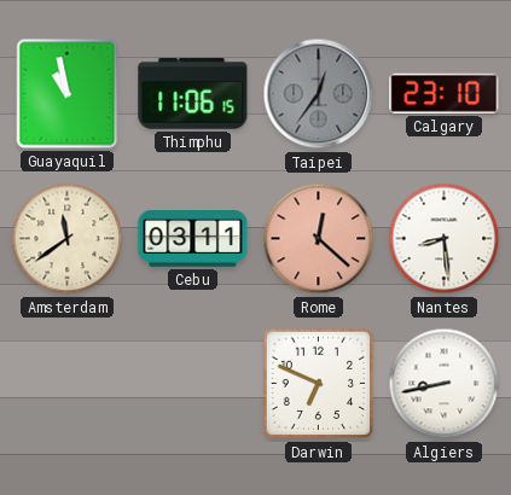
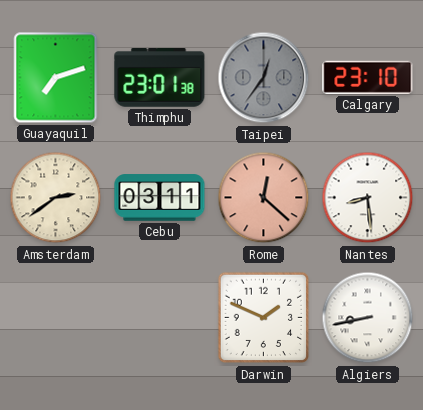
Guayaquil: 10:58 -> 7:12
Thimphu: 11:06 -> 23:01
Amsterdam: 11:39 -> 2:39
Darwin: 6:49 -> 1:49
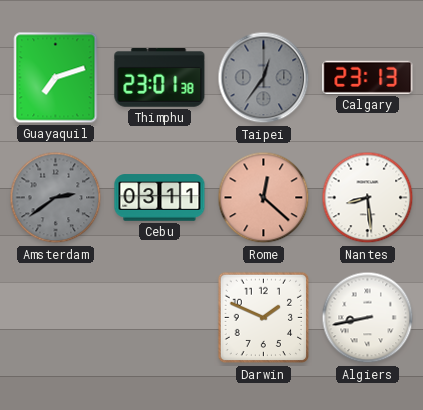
Calgary: 23:10 -> 23:13
Amsterdam dial: cream -> grey
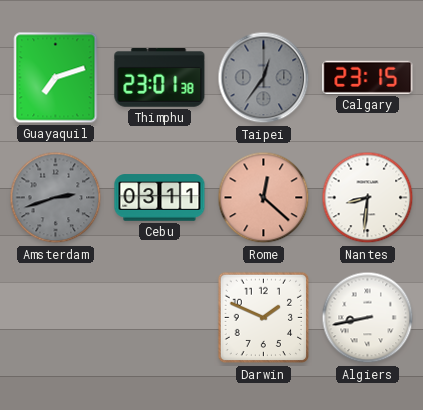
Calgary: 23:13 -> 23:15
Amsterdam: 2:39 -> 2:42
Nantes: 8:29 -> 8:31
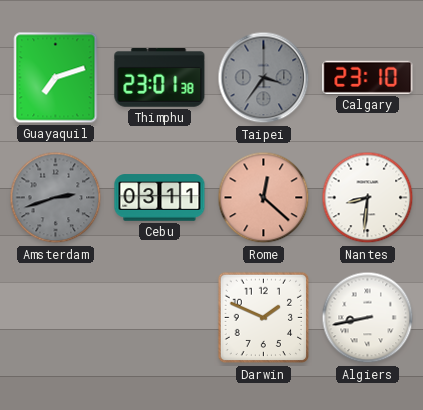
Taipei: 12:36 -> 3:36
Calgary: 23:15 -> 23:10
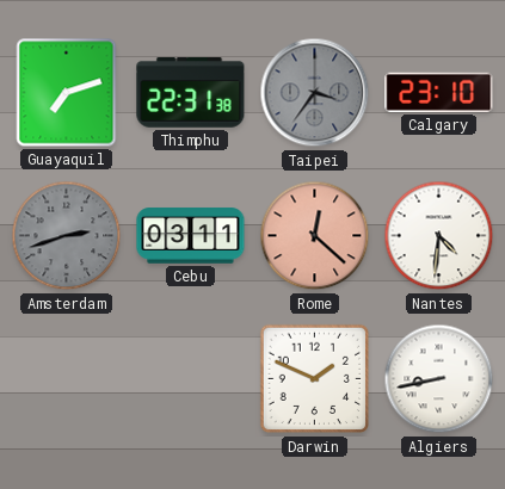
Thimphu: 23:01 -> 22:31
Nantes: 8:31 -> 4:31
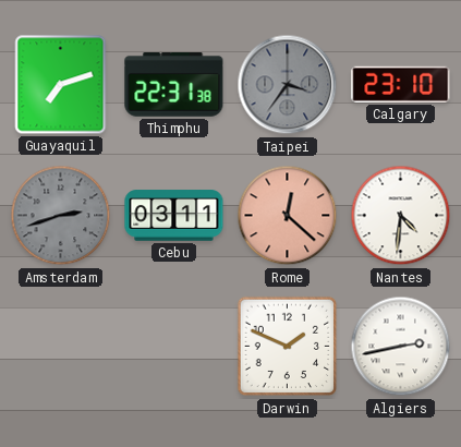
Algiers: 8:43 -> 2:43
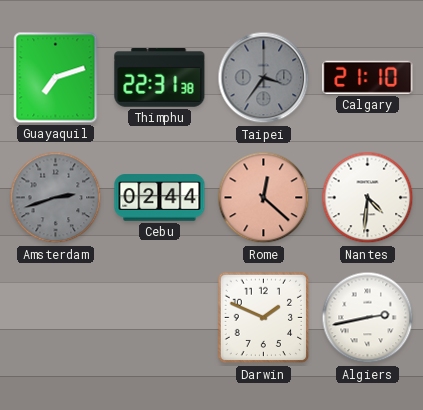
Calgary: 23:10 -> 21:10
Cebu: 03:11 -> 02:44
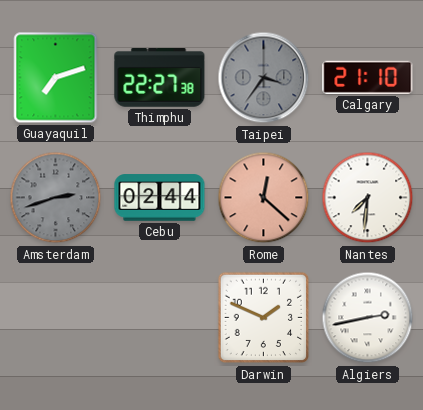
Thimphu: 22:31 -> 22:27
Nantes: 4:31 -> 7:31
